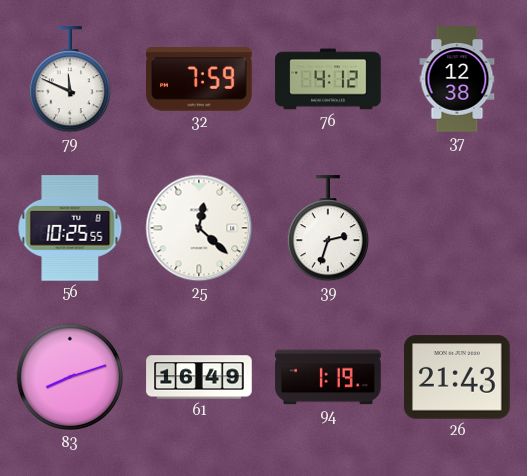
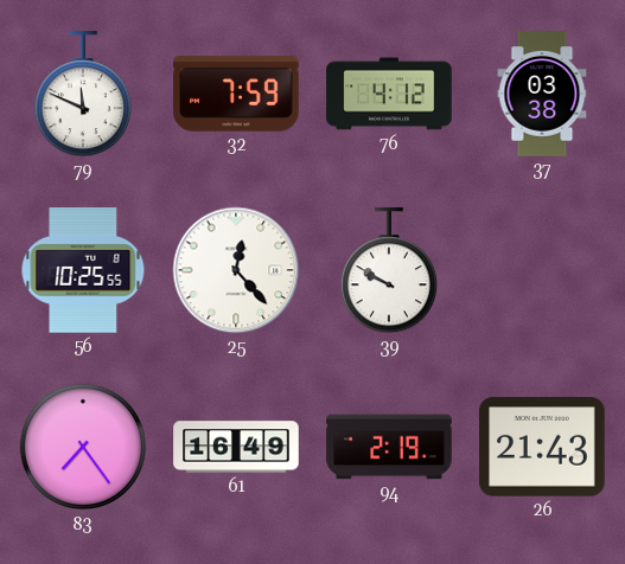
37: 12:38 -> 03:38
25: 12:22 -> 12:23
39: 2:33 -> 9:50
83: 8:12 -> 7:24
94: 1:19 -> 2:19
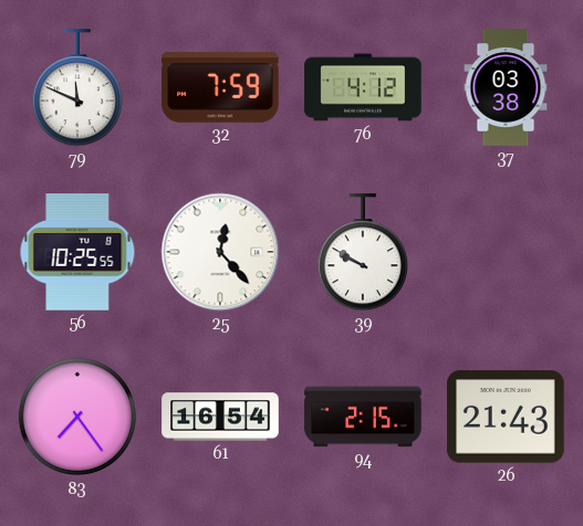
61: 16:49 -> 16:54
94: 2:19 -> 2:15
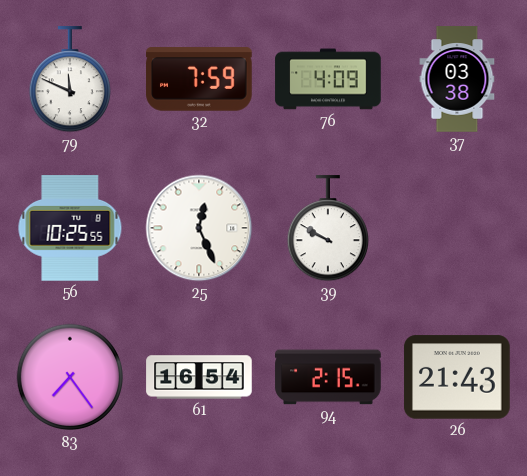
76: 4:12 -> 4:09
25: 12:23 -> 12:26
